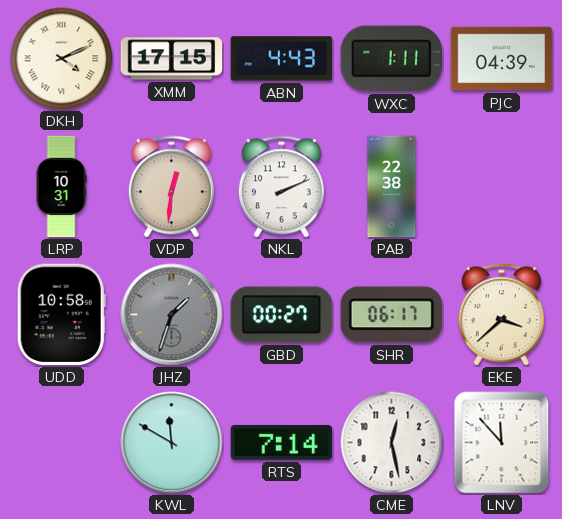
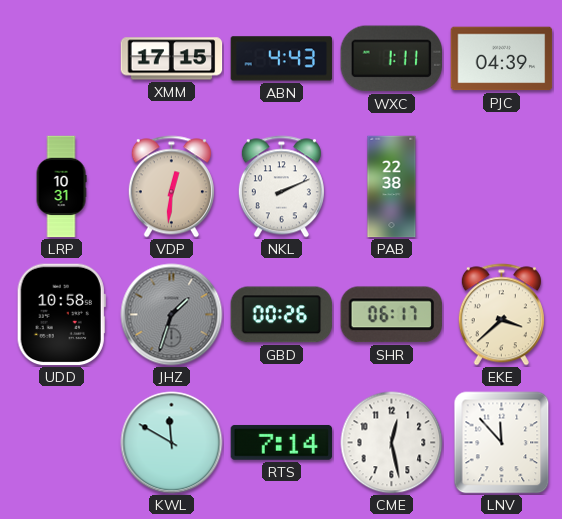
DKH: 4:11 -> none
GBD: 00:27 -> 00:26
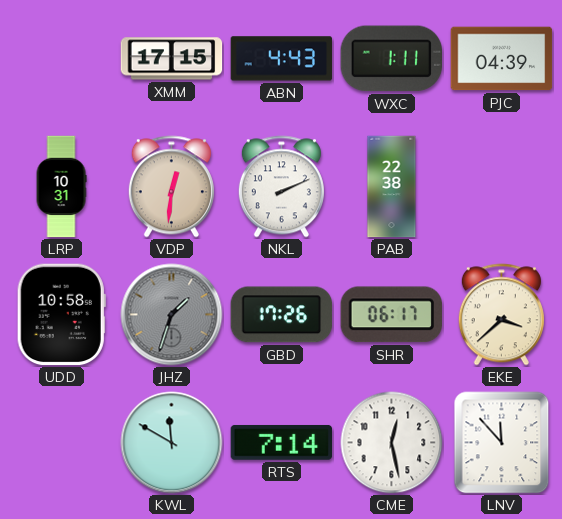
GBD: 00:26 -> 17:26
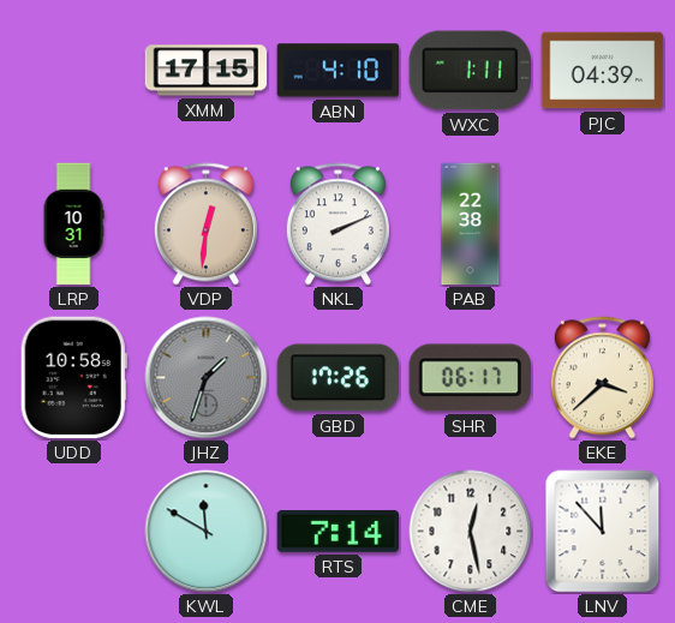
ABN: 4:43 -> 4:10
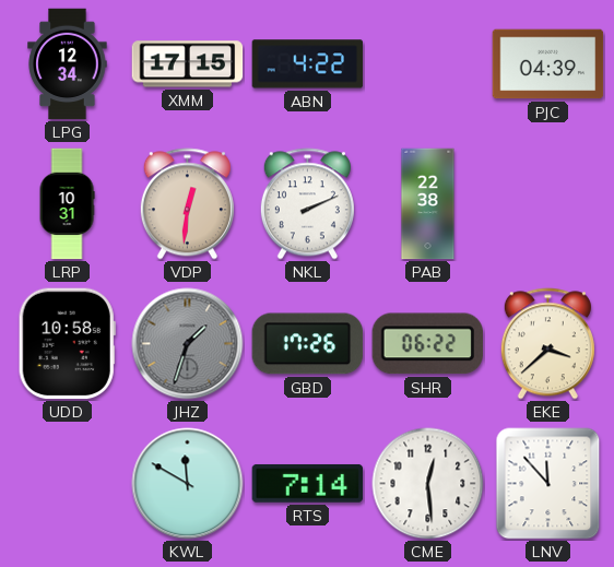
LPG: none -> 12:34
ABN: 4:10 -> 4:22
WXC: 1:11 -> none
SHR: 06:17 -> 06:22
CME: 12:28 -> 12:29
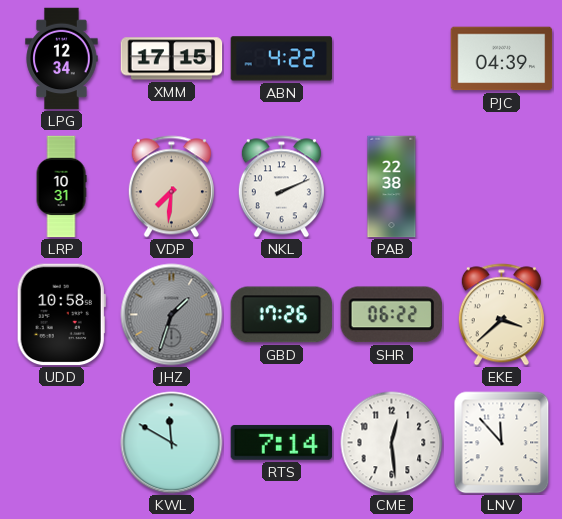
VDP: 12:31 -> 7:31
